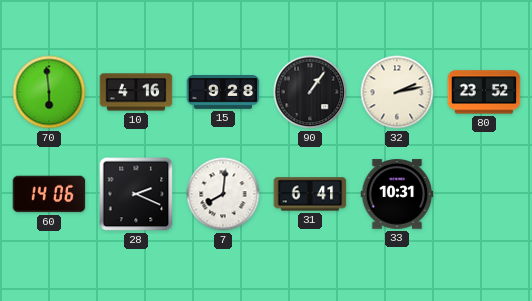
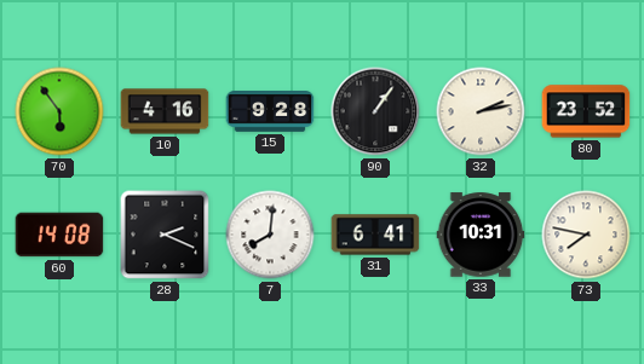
70: 5:59 -> 5:54
60: 14:06 -> 14:08
73: none -> 7:47
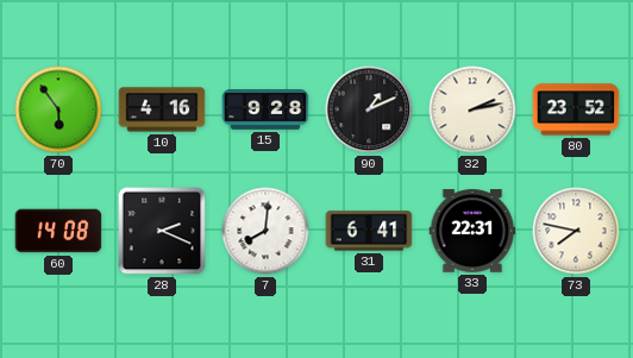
90: 1:06 -> 1:11
33: 10:31 -> 22:31
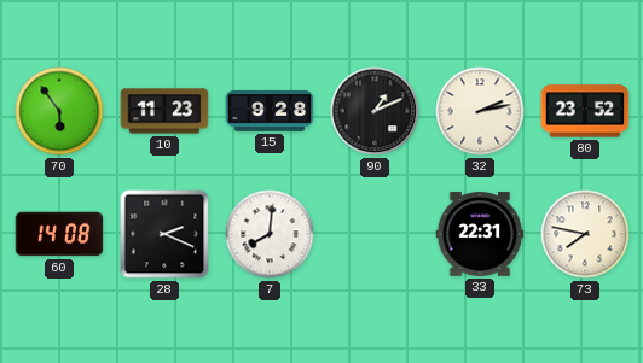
10: 4:16 -> 11:23
31: 6:41 -> none
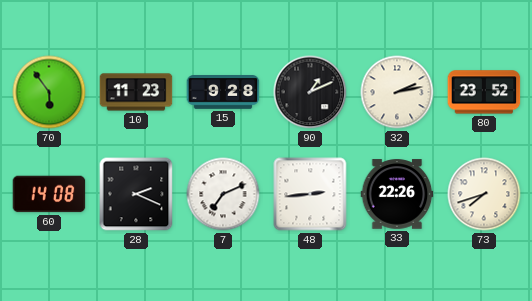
7: 8:01 -> 7:11
48: none -> 2:44
33: 22:31 -> 22:26
73: 7:47 -> 7:42
